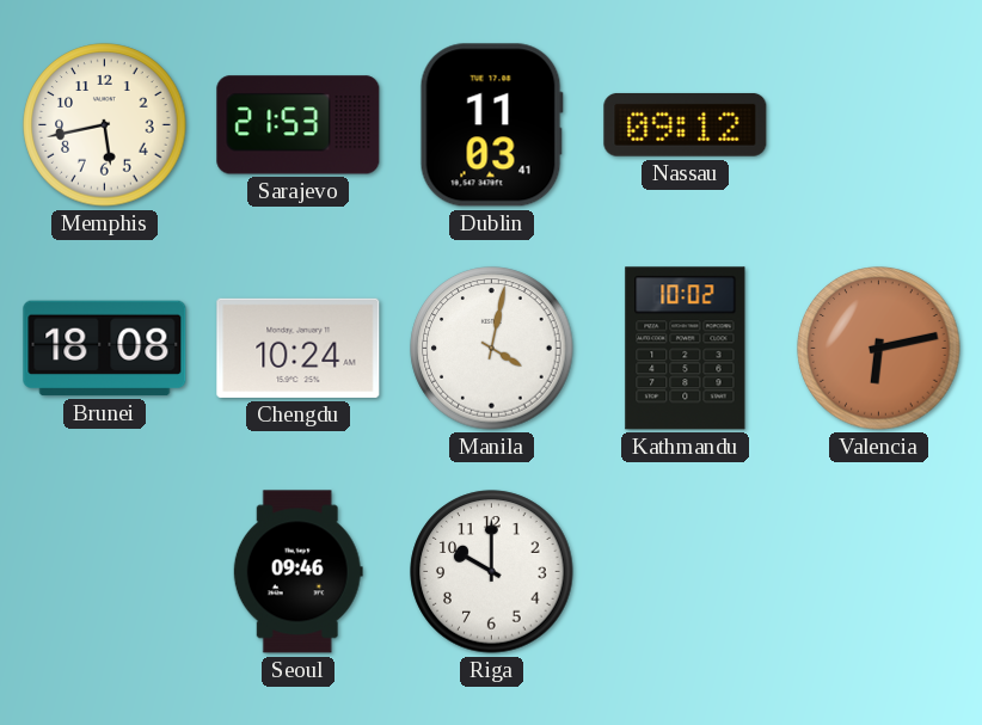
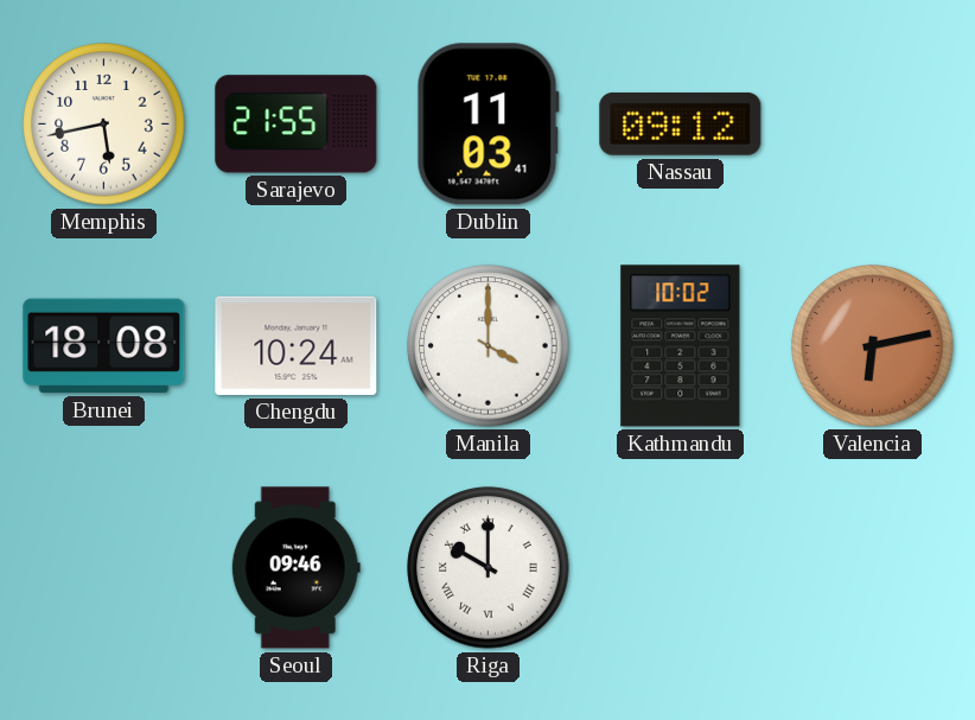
Sarajevo: 21:53 -> 21:55
Manila: 4:02 -> 4:00
Riga numerals: Arabic -> Roman
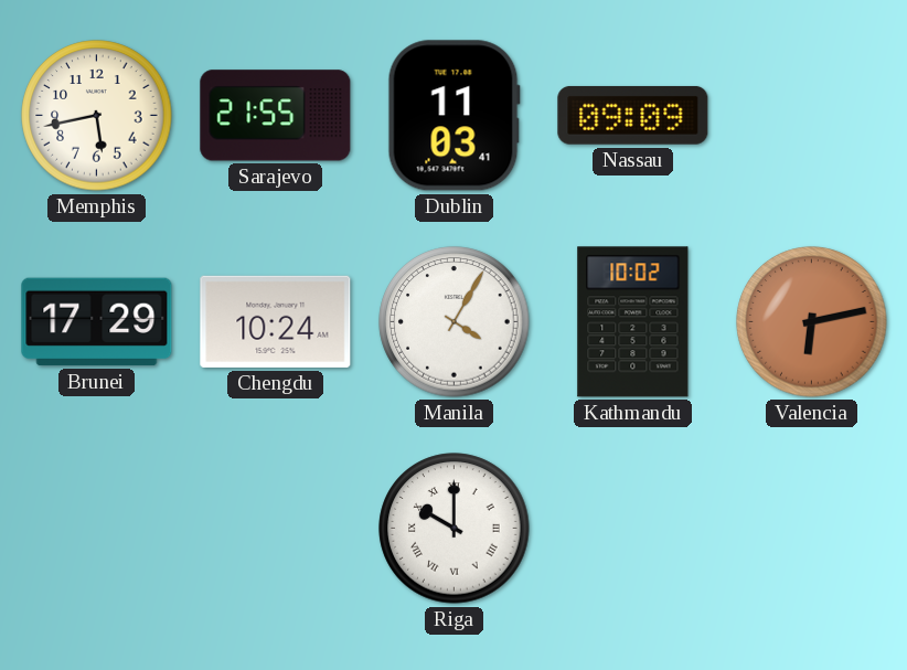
Nassau: 09:12 -> 09:09
Brunei: 18:08 -> 17:29
Manila: 4:00 -> 4:05
Seoul: 09:46 -> none
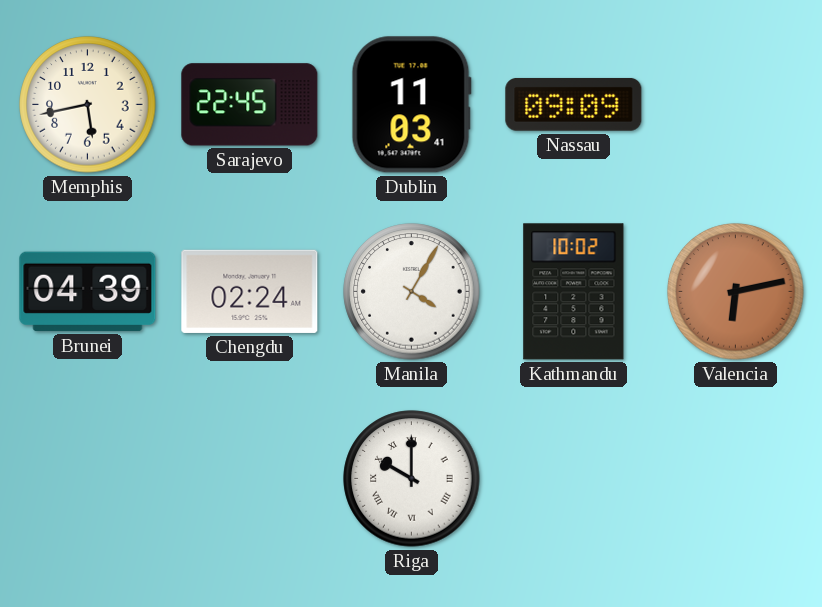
Sarajevo: 21:55 -> 22:45
Brunei: 17:29 -> 04:39
Chengdu: 10:24 -> 02:24
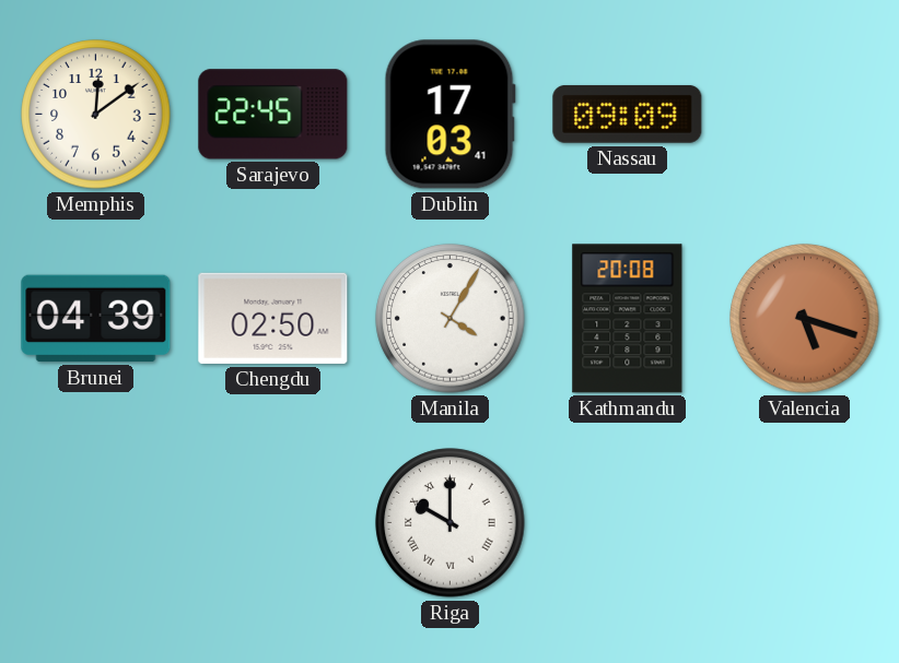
Memphis: 5:43 -> 12:09
Dublin: 11:03 -> 17:03
Chengdu: 02:24 -> 02:50
Kathmandu: 10:02 -> 20:08
Valencia: 6:13 -> 5:18
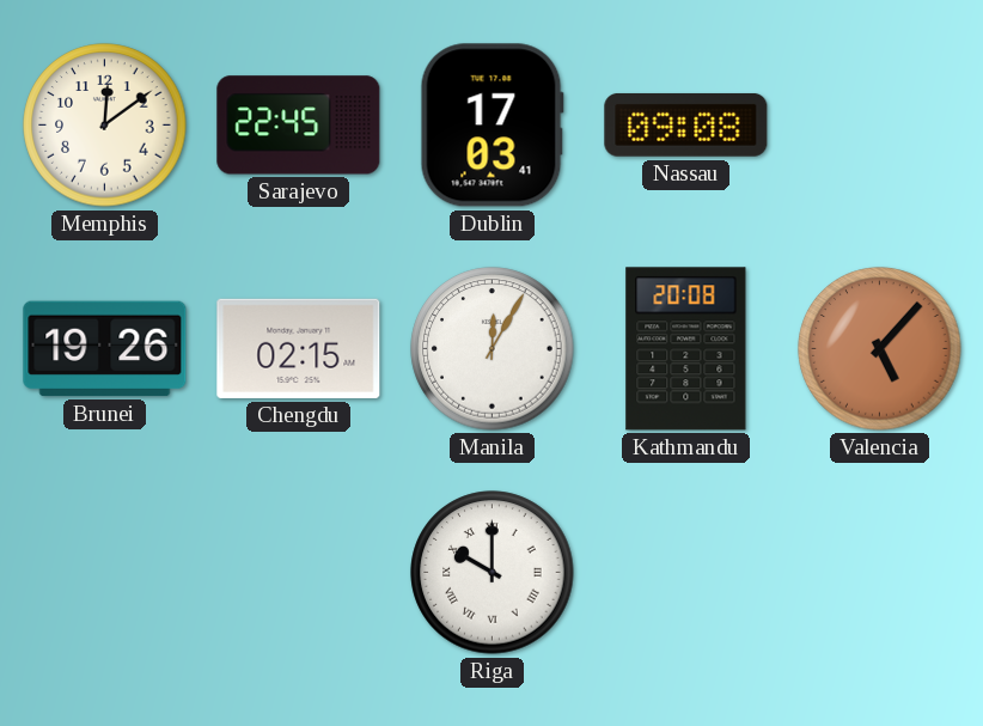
Nassau: 09:09 -> 09:08
Brunei: 04:39 -> 19:26
Chengdu: 02:50 -> 02:15
Manila: 4:05 -> 12:05
Valencia: 5:18 -> 5:07
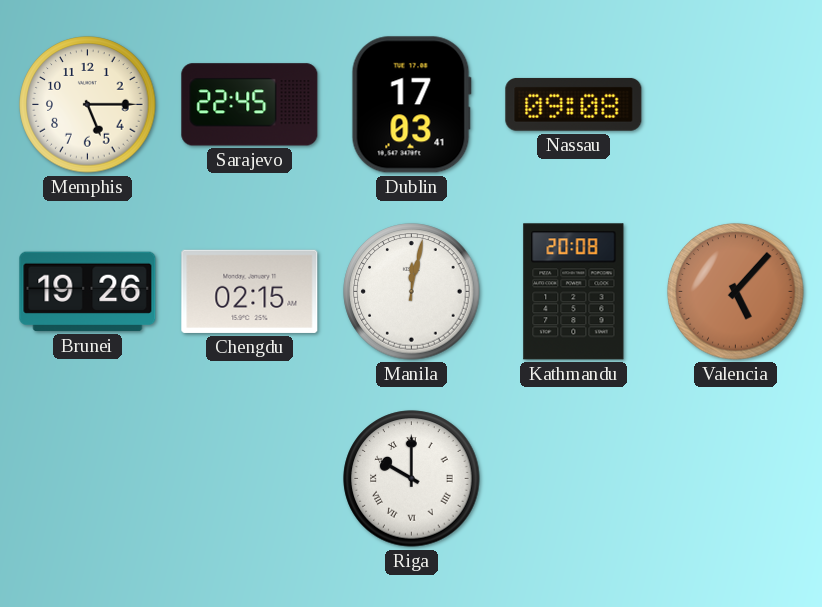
Memphis: 12:09 -> 5:15
Manila: 12:05 -> 12:02
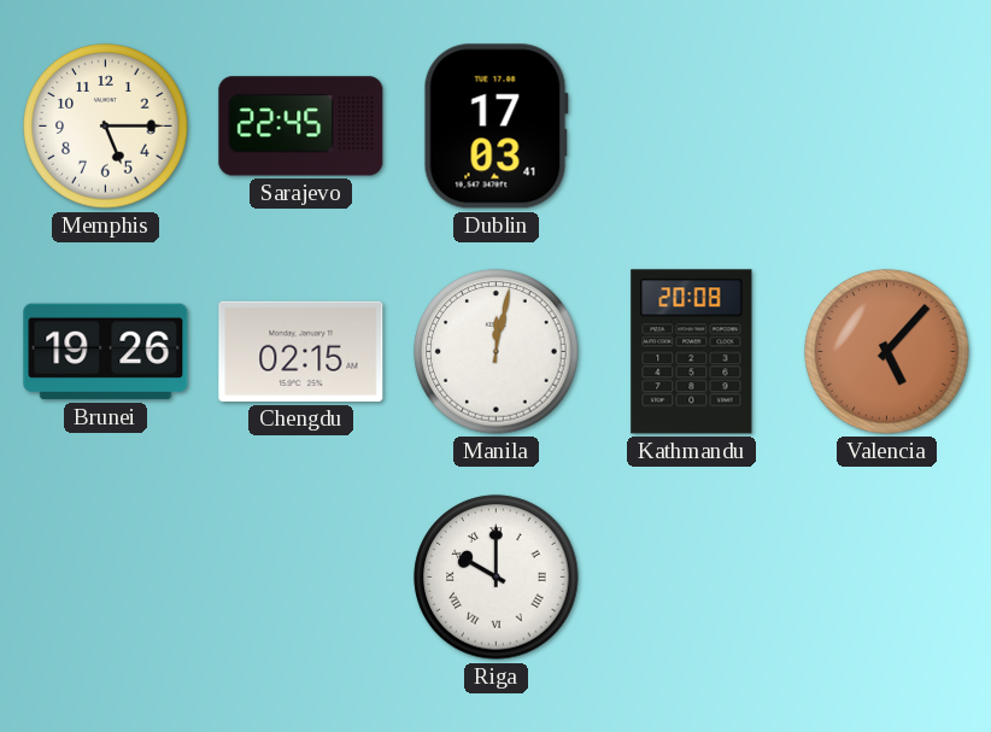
Nassau: 09:08 -> none
